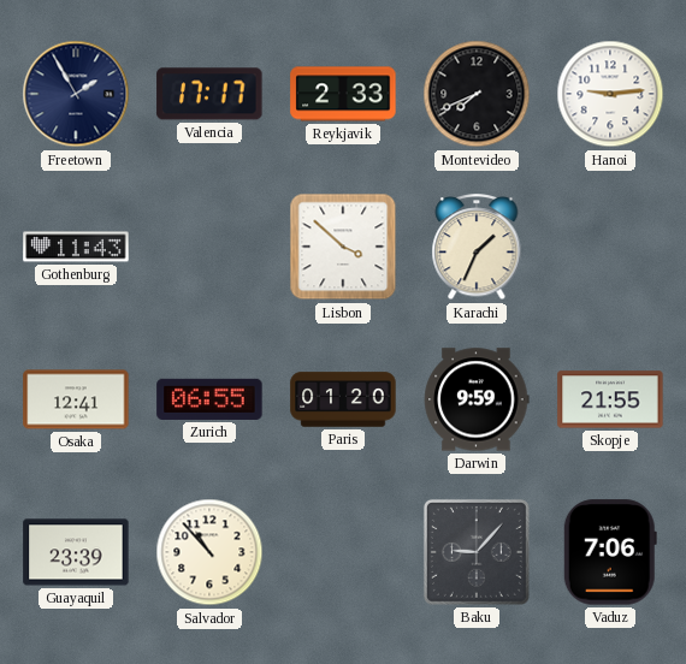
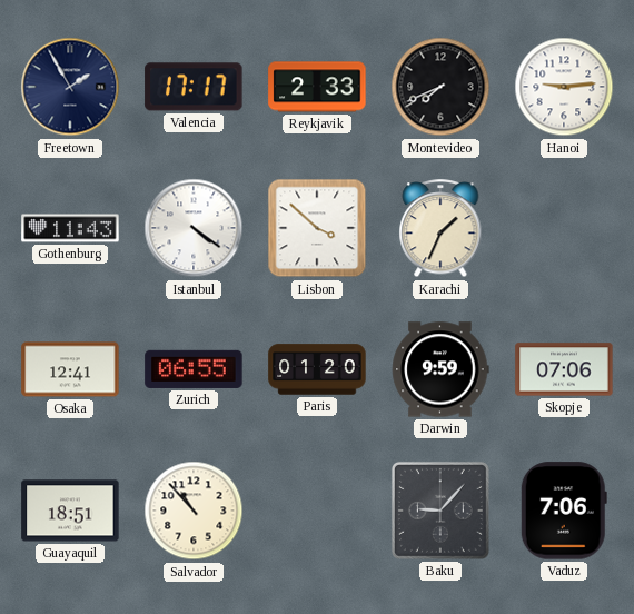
Istanbul: none -> 4:21
Skopje: 21:55 -> 07:06
Guayaquil: 23:39 -> 18:51
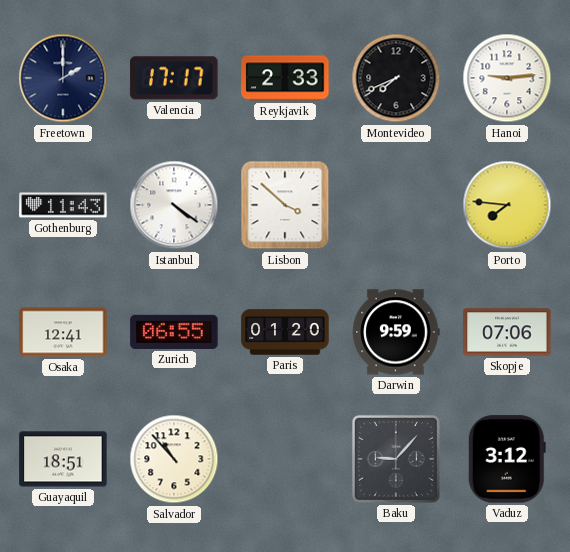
Freetown: 1:55 -> 2:00
Karachi: 1:34 -> none
Porto: none -> 7:46
Vaduz: 7:06 -> 3:12
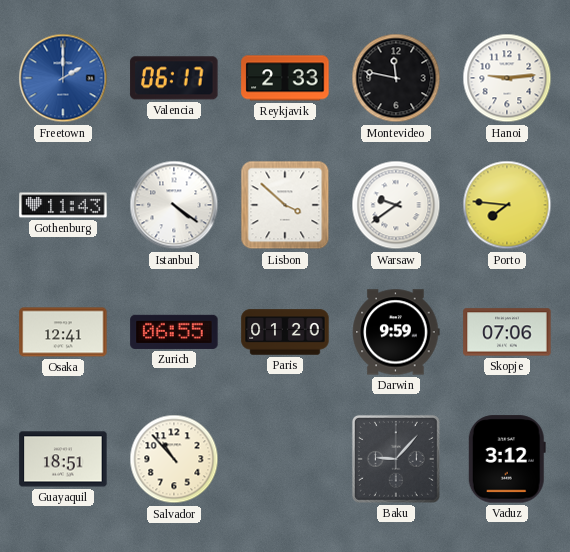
Freetown dial: navy -> blue
Valencia: 17:17 -> 06:17
Montevideo: 7:41 -> 11:47
Warsaw: none -> 9:39
